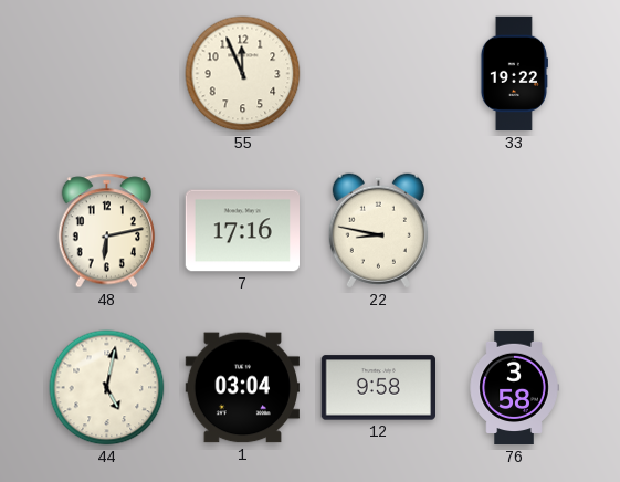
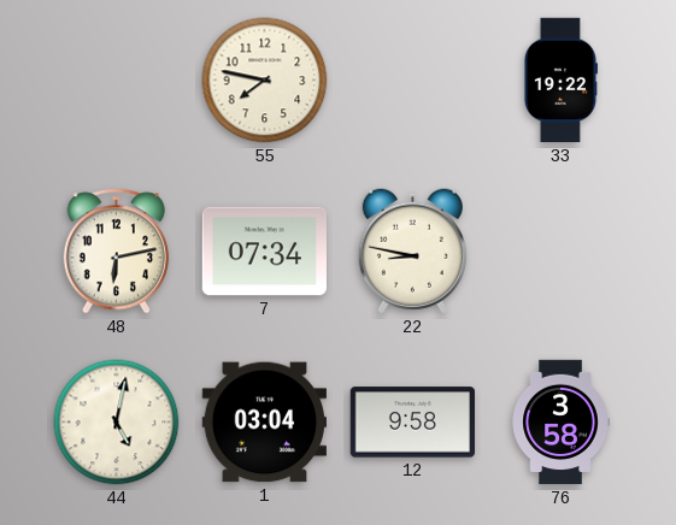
55: 11:56 -> 7:47
7: 17:16 -> 07:34
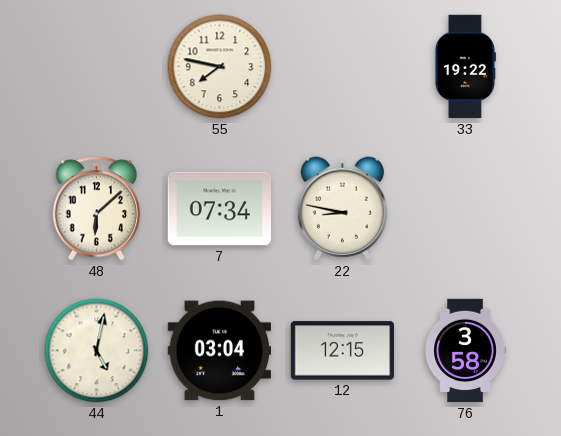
48: 6:13 -> 6:08
12: 9:58 -> 12:15
